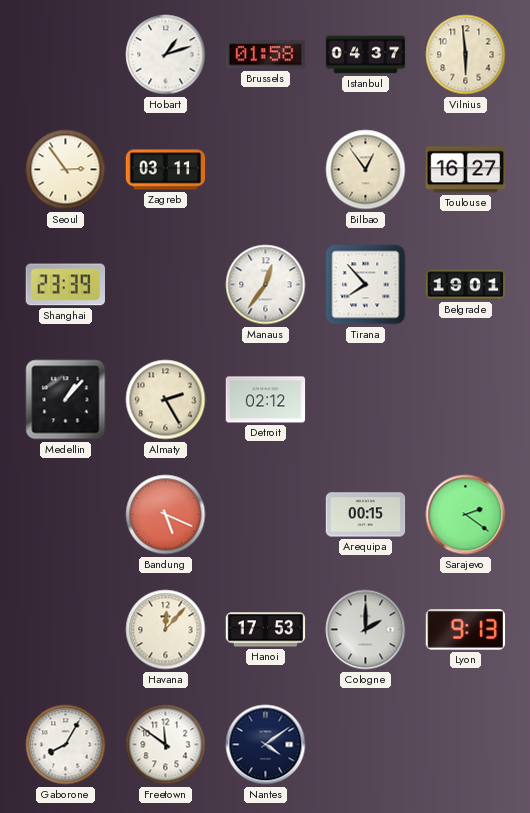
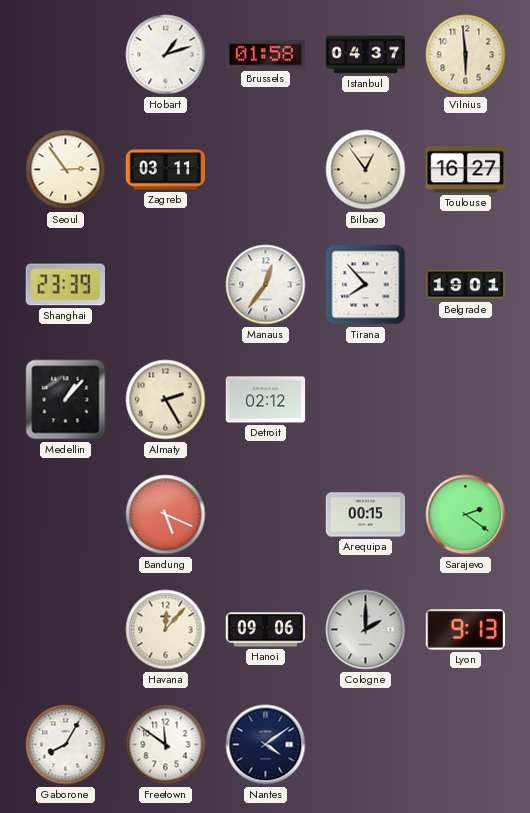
Hanoi: 17:53 -> 09:06
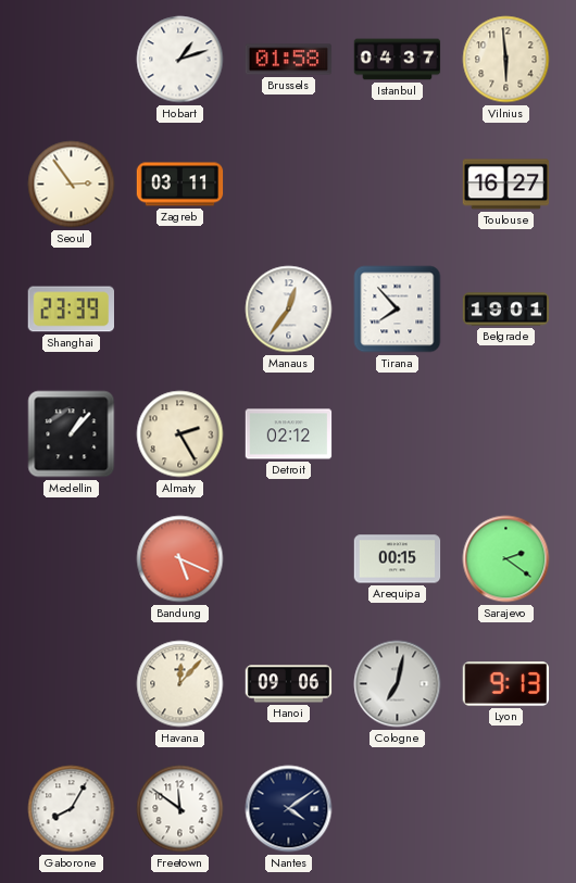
Bilbao: 12:54 -> none
Cologne: 2:00 -> 7:02
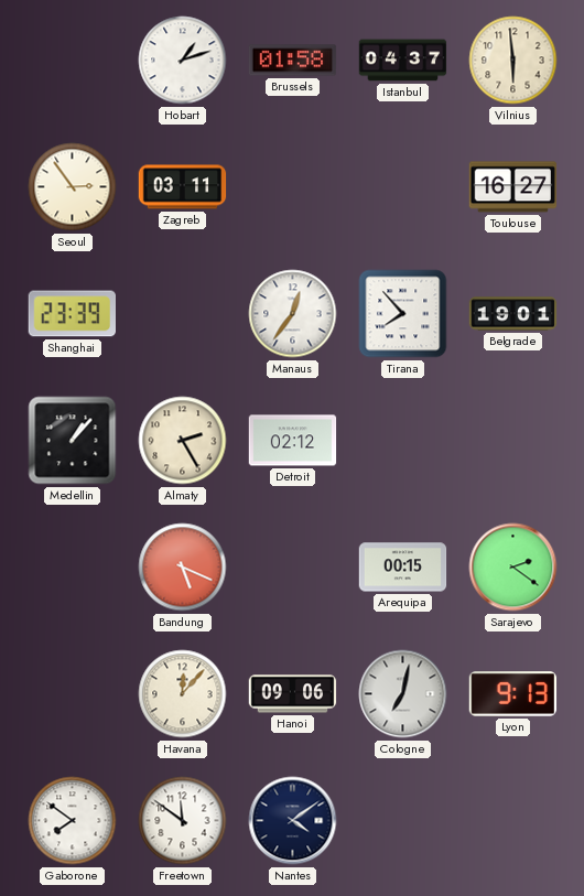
Gaborone: 8:05 -> 7:51
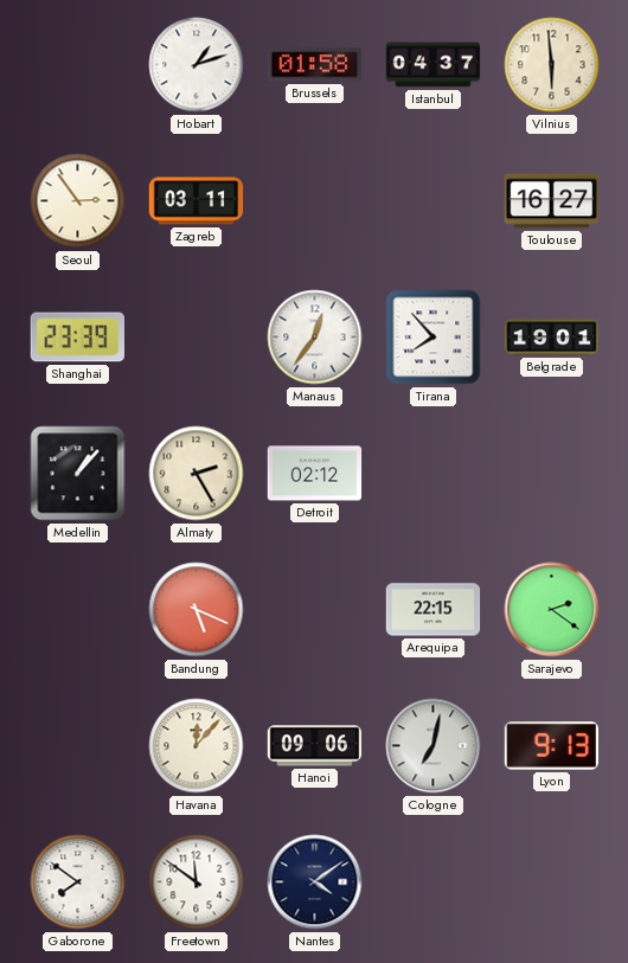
Arequipa: 00:15 -> 22:15
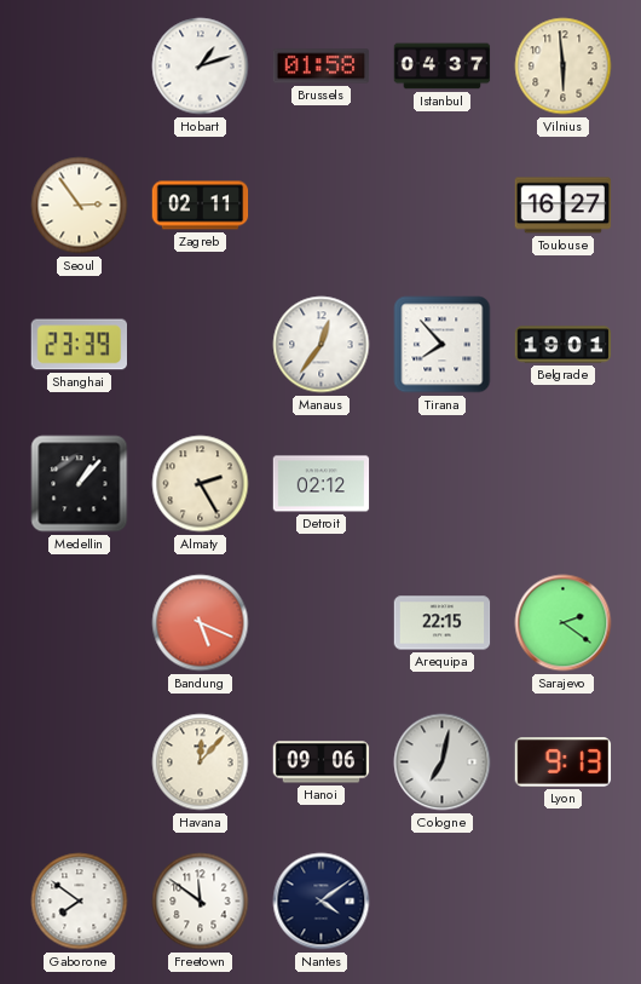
Zagreb: 03:11 -> 02:11
